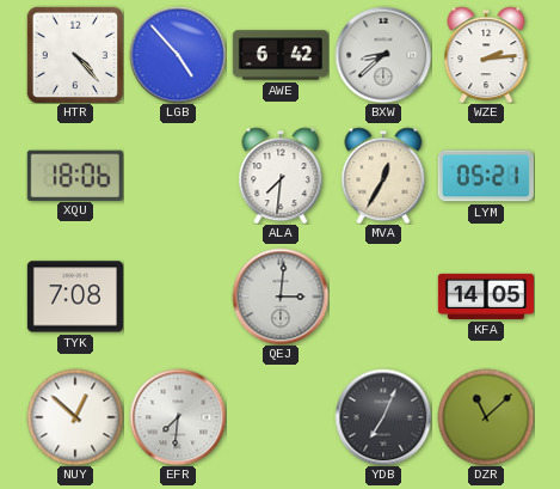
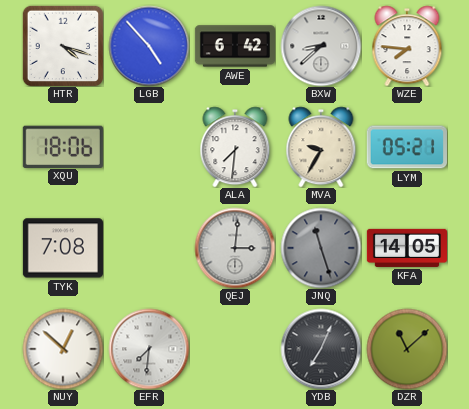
HTR: 4:23 -> 4:18
WZE: 2:14 -> 7:46
MVA: 12:35 -> 9:35
JNQ: none -> 11:27
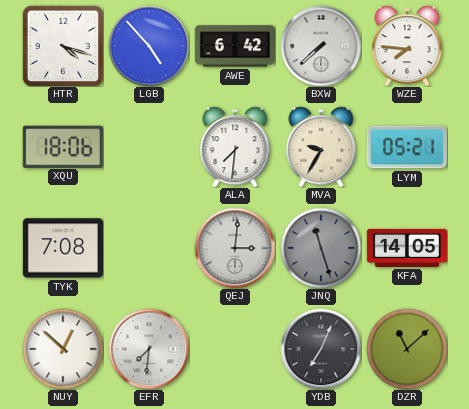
BXW: 8:38 -> 7:38
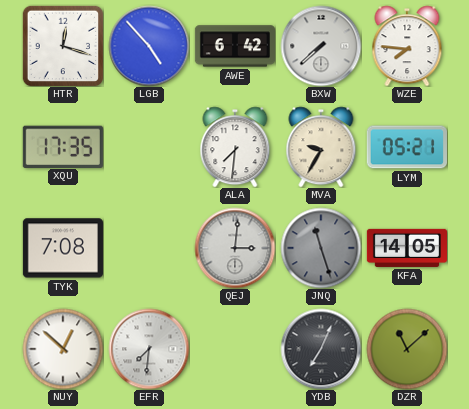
HTR: 4:18 -> 12:18
XQU: 18:06 -> 17:35
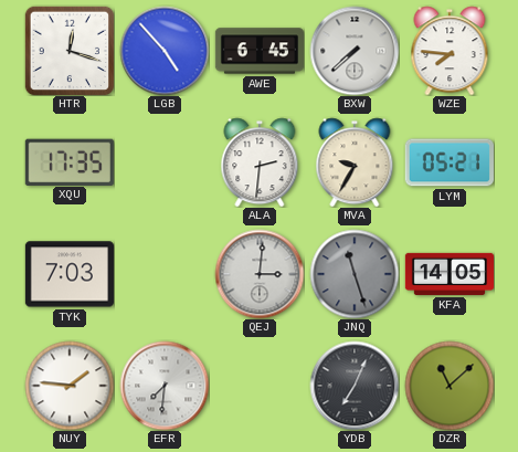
AWE: 6:42 -> 6:45
ALA: 7:31 -> 2:31
TYK: 7:08 -> 7:03
NUY: 12:52 -> 1:46
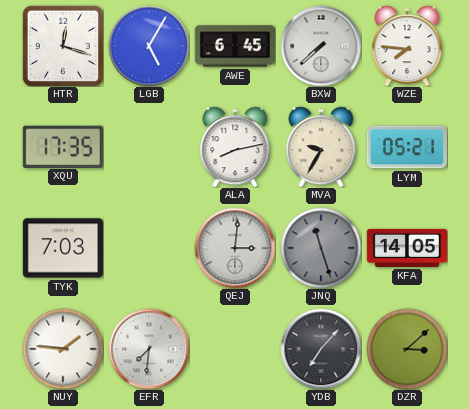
LGB: 4:53 -> 5:05
ALA: 2:31 -> 8:13
YDB: 7:04 -> 7:07
DZR: 11:08 -> 3:08
